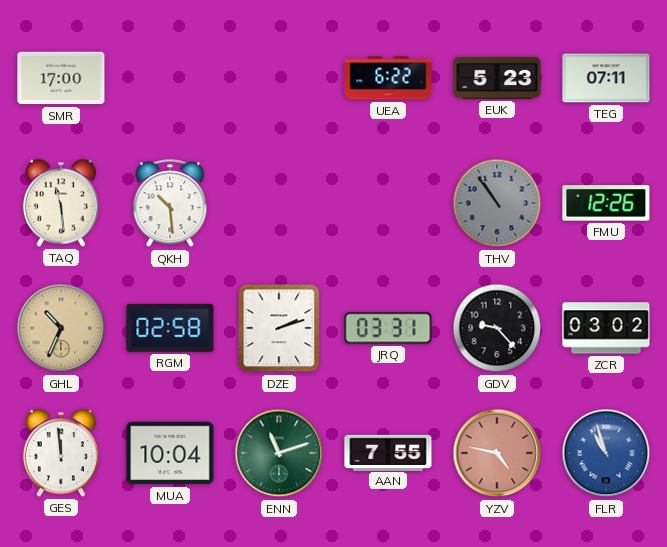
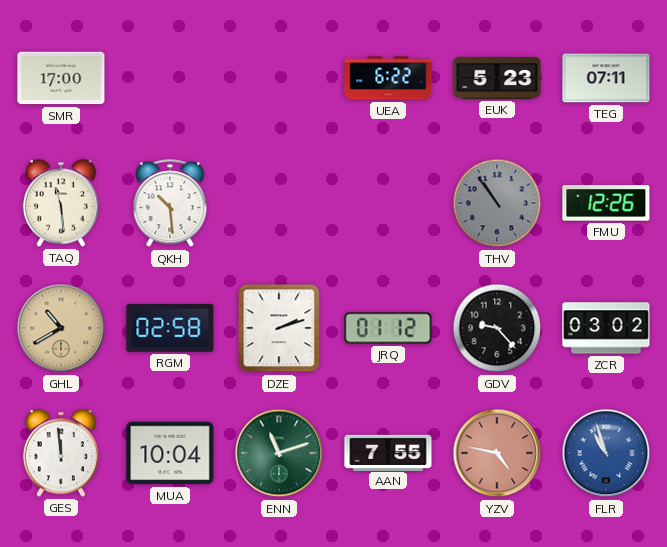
GHL: 10:34 -> 10:40
JRQ: 03:31 -> 01:12
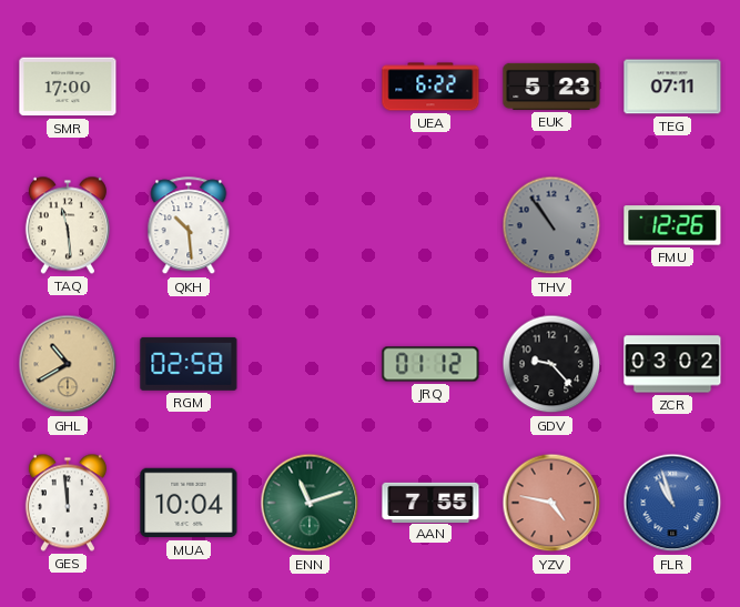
DZE: 2:12 -> none
